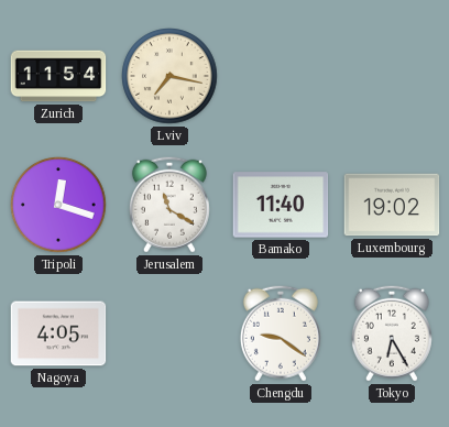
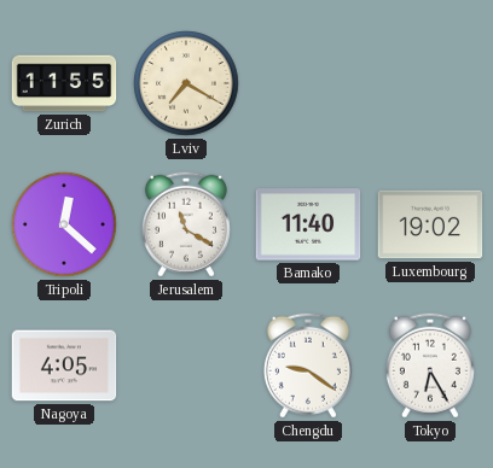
Zurich: 11:54 -> 11:55
Lviv: 7:17 -> 7:20
Tripoli: 12:18 -> 12:22
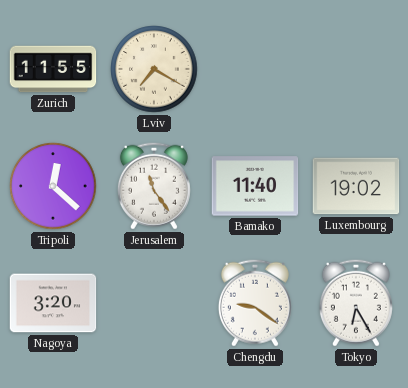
Jerusalem: 11:20 -> 11:24
Nagoya: 4:05 -> 3:20
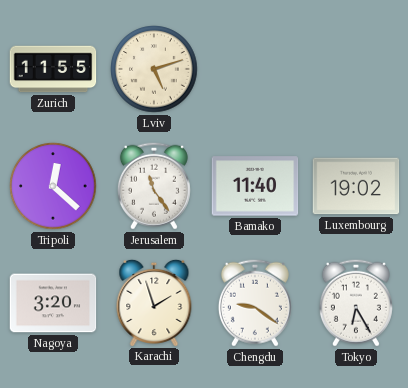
Lviv: 7:20 -> 5:12
Karachi: none -> 1:57
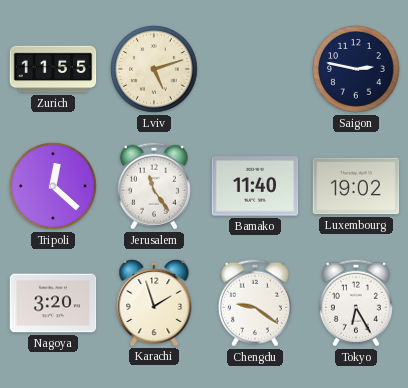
Saigon: none -> 2:47
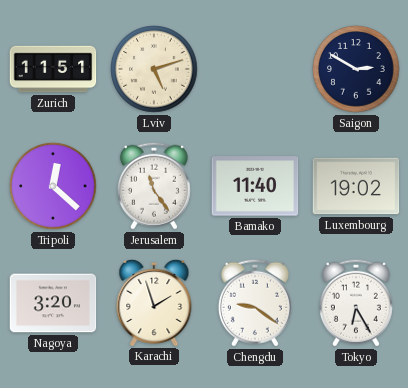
Zurich: 11:55 -> 11:51
Saigon: 2:47 -> 2:50
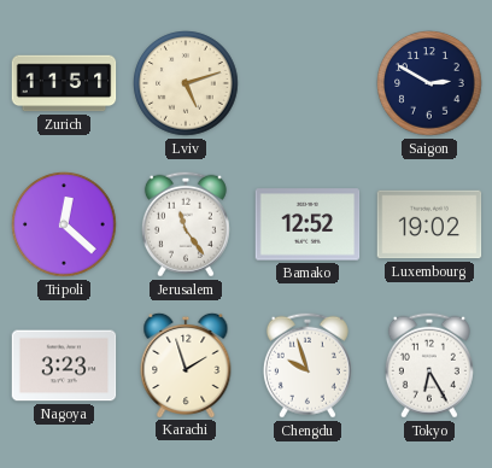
Bamako: 11:40 -> 12:52
Nagoya: 3:20 -> 3:23
Chengdu: 9:21 -> 9:57
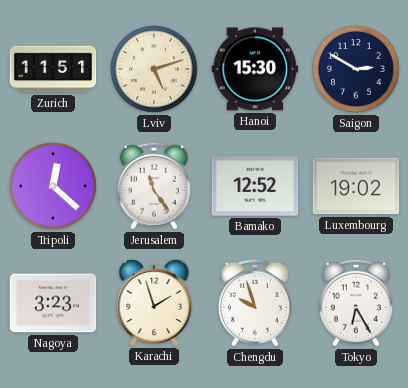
Hanoi: none -> 15:30
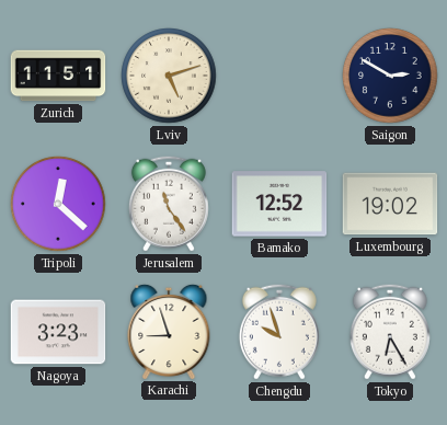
Hanoi: 15:30 -> none
Karachi: 1:57 -> 8:57
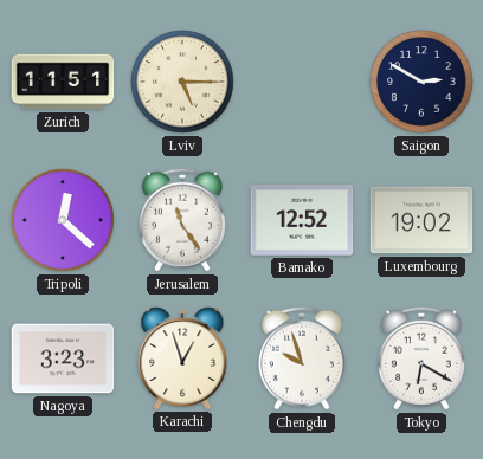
Lviv: 5:12 -> 5:15
Karachi: 8:57 -> 12:57
Tokyo: 6:25 -> 6:20
